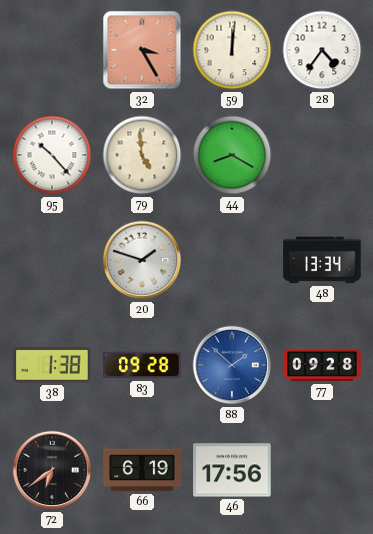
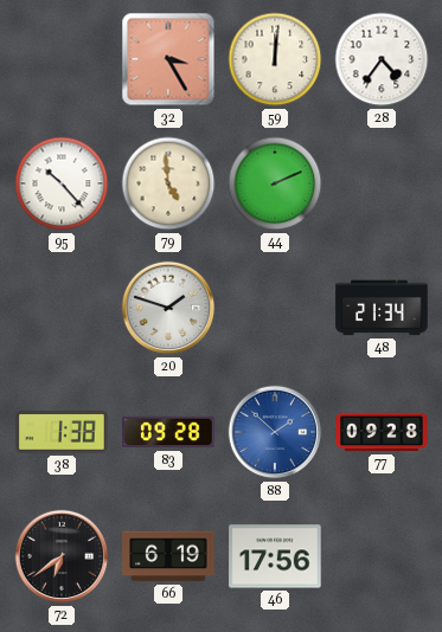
44: 8:20 -> 2:11
48: 13:34 -> 21:34
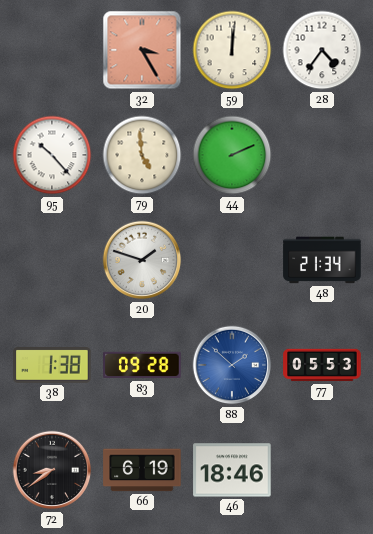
77: 09:28 -> 05:53
72: 6:39 -> 8:39
46: 17:56 -> 18:46
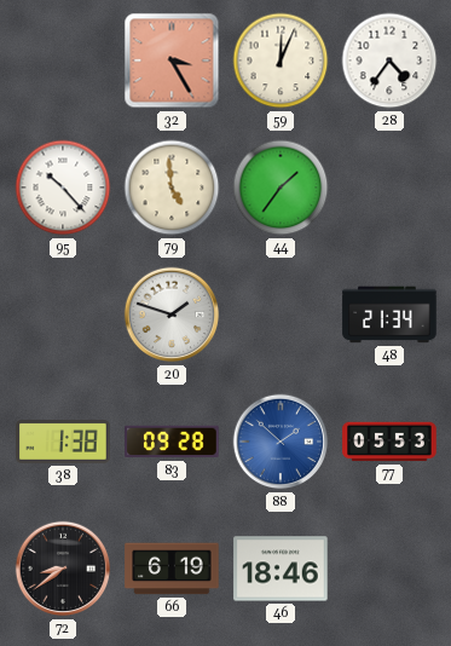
59: 12:01 -> 12:04
44: 2:11 -> 1:36
